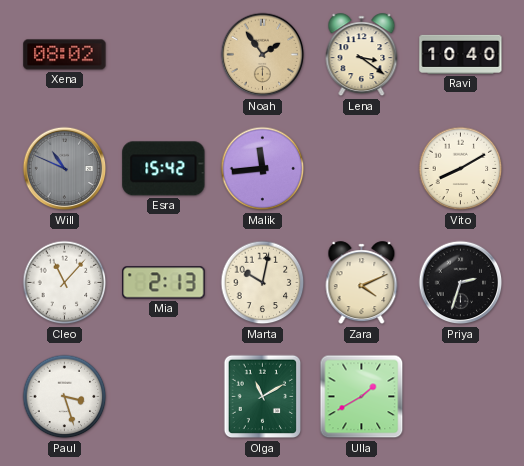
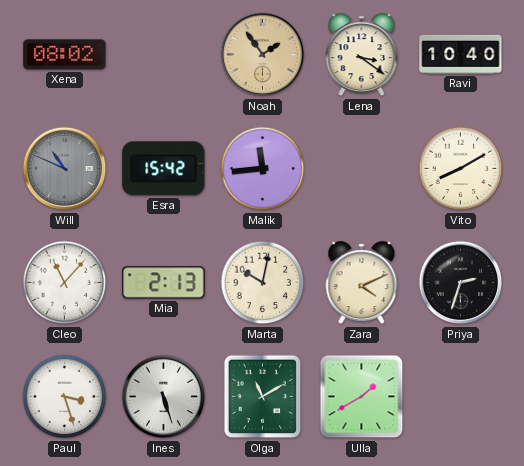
Ines: none -> 5:27
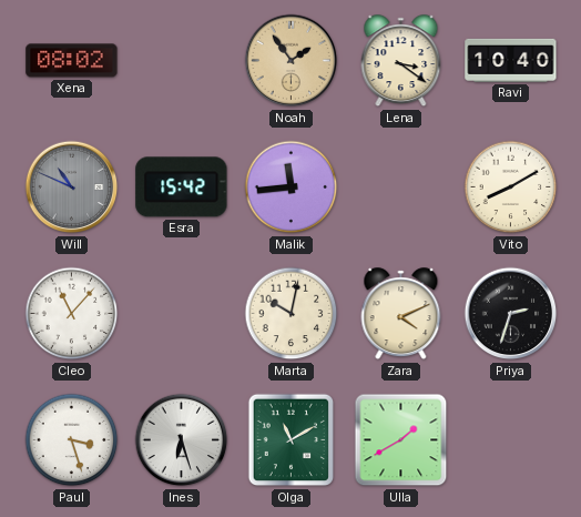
Mia: 2:13 -> none
Ines: 5:27 -> 6:27
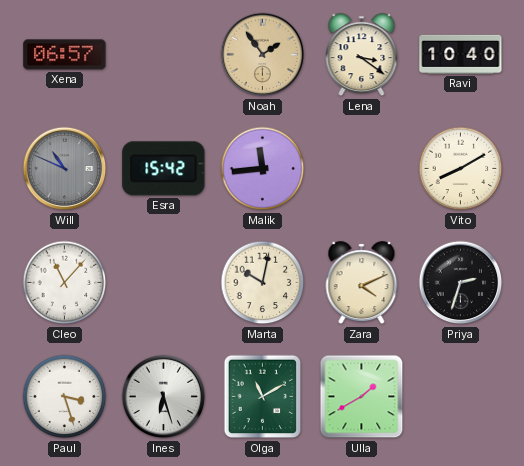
Xena: 08:02 -> 06:57
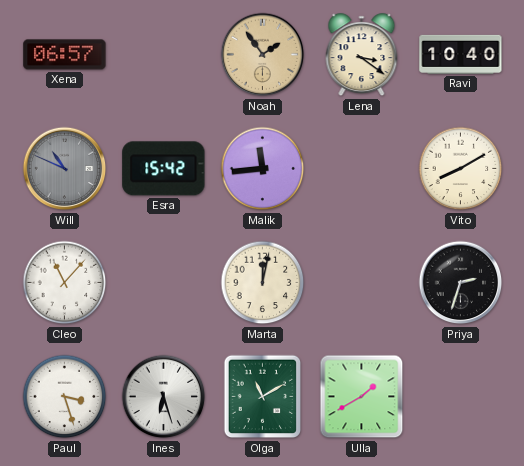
Marta: 10:02 -> 12:02
Zara: 4:11 -> none
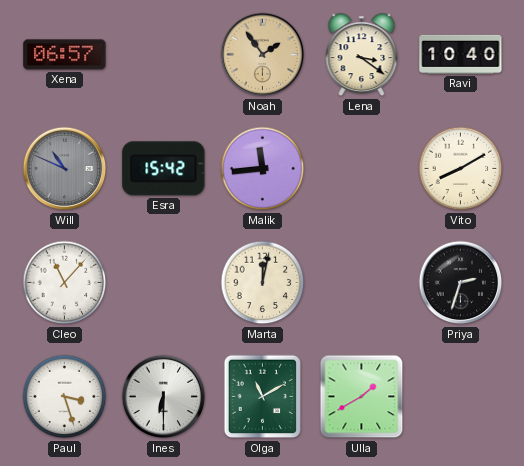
Ines: 6:27 -> 6:30
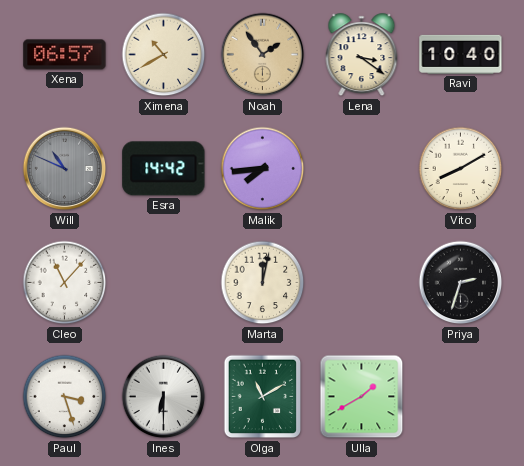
Ximena: none -> 10:40
Esra: 15:42 -> 14:42
Malik: 11:44 -> 7:44
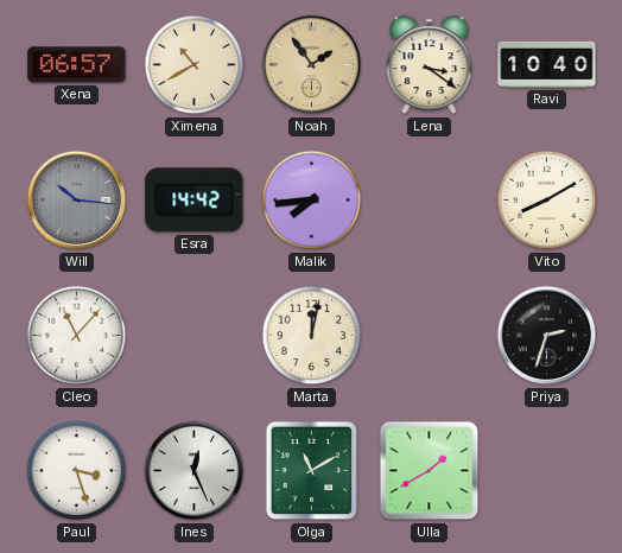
Will: 10:49 -> 10:16
Ines: 6:30 -> 12:26
